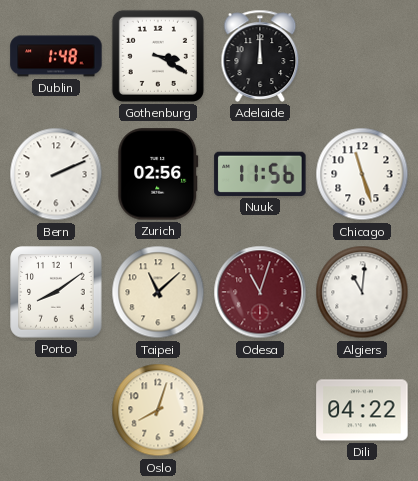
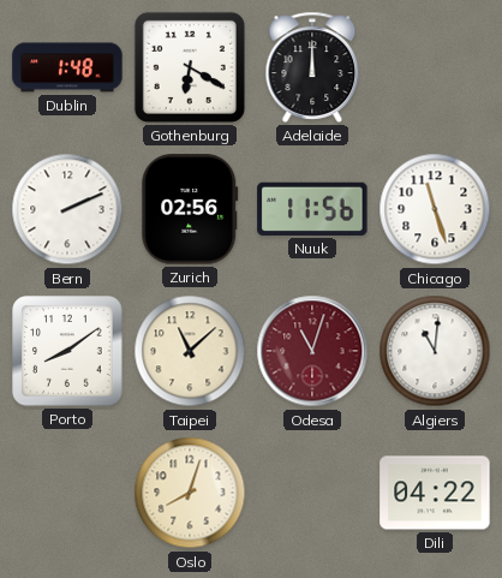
Gothenburg: 3:20 -> 6:20
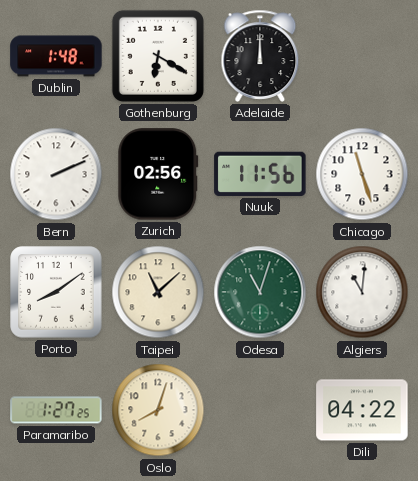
Odesa dial: burgundy -> green
Paramaribo: none -> 1:27
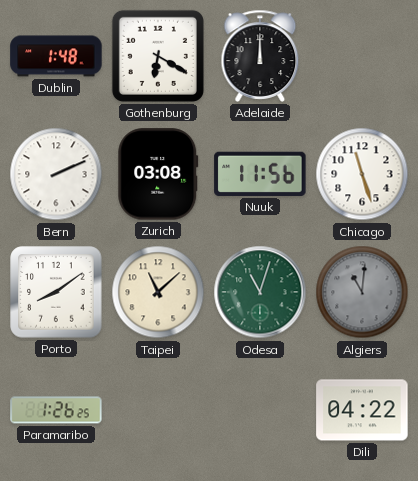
Zurich: 02:56 -> 03:08
Algiers dial: white -> grey
Paramaribo: 1:27 -> 1:26
Oslo: 8:03 -> none
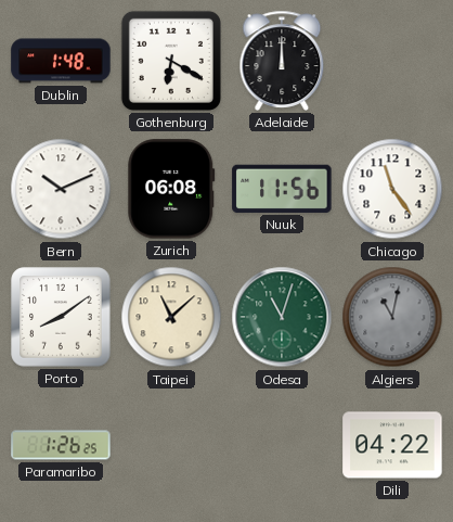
Bern: 2:11 -> 10:11
Zurich: 03:08 -> 06:08
Chicago: 11:27 -> 11:24
Algiers: 11:01 -> 11:02
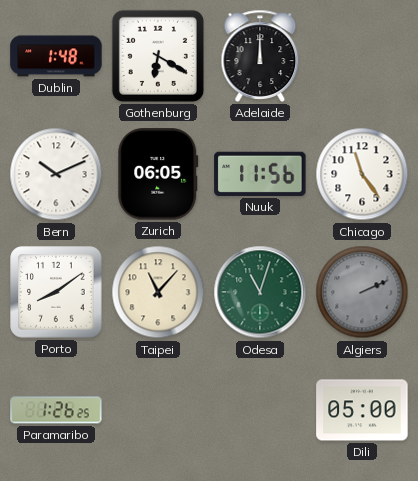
Zurich: 06:08 -> 06:05
Taipei: 11:08 -> 11:07
Algiers: 11:02 -> 2:11
Dili: 04:22 -> 05:00
